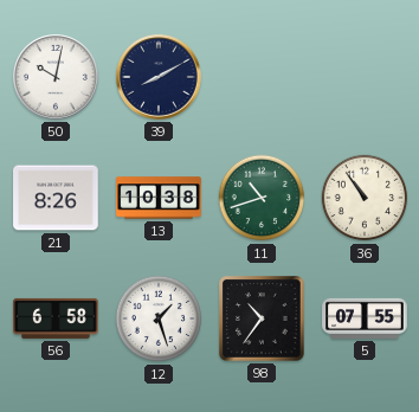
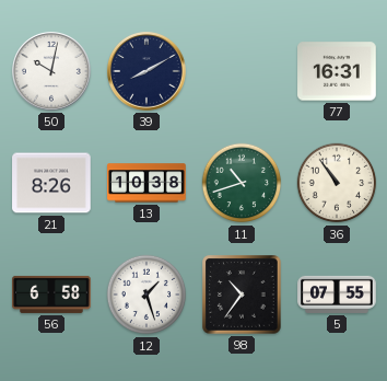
77: none -> 16:31
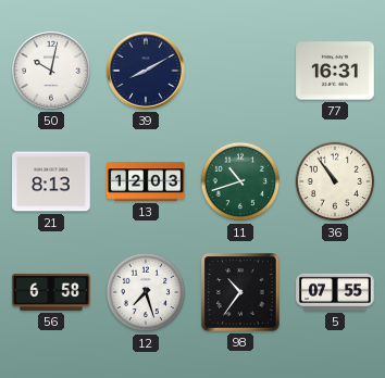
21: 8:26 -> 8:13
13: 10:38 -> 12:03
12: 1:27 -> 7:27
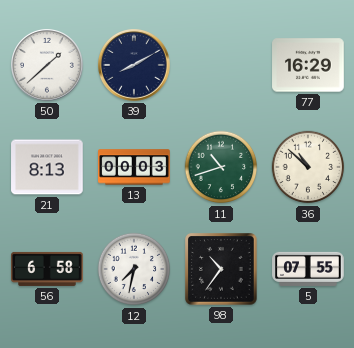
50: 10:02 -> 1:38
77: 16:31 -> 16:29
13: 12:03 -> 00:03
36: 10:54 -> 10:52
12: 7:27 -> 7:32
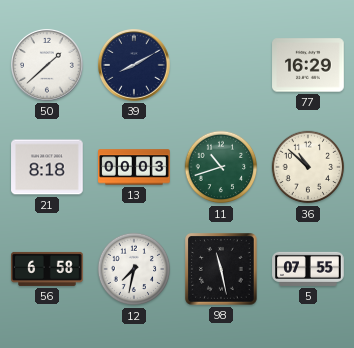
21: 8:13 -> 8:18
98: 10:36 -> 11:28
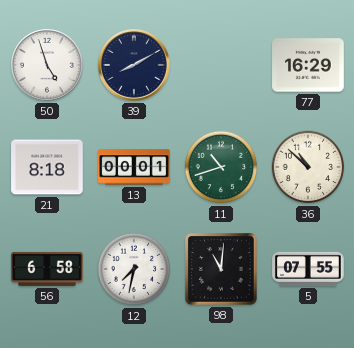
50: 1:38 -> 4:57
13: 00:03 -> 00:01
98: 11:28 -> 11:01
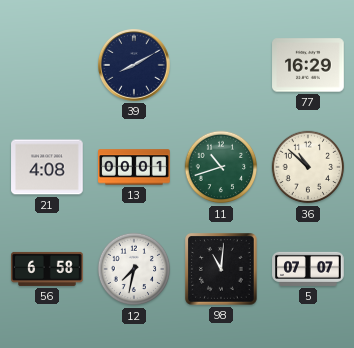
50: 4:57 -> none
21: 8:18 -> 4:08
5: 07:55 -> 07:07
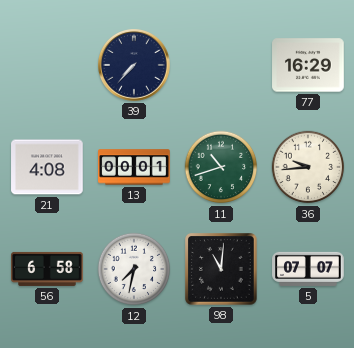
39: 8:10 -> 7:37
36: 10:52 -> 9:44
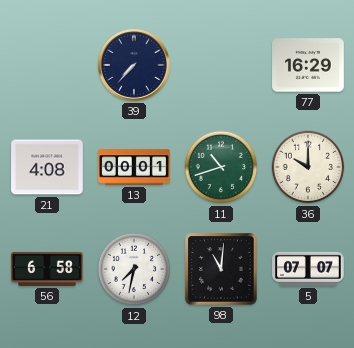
36: 9:44 -> 10:00
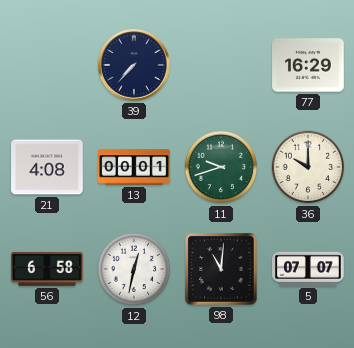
11: 10:42 -> 9:42
12: 7:32 -> 12:32
